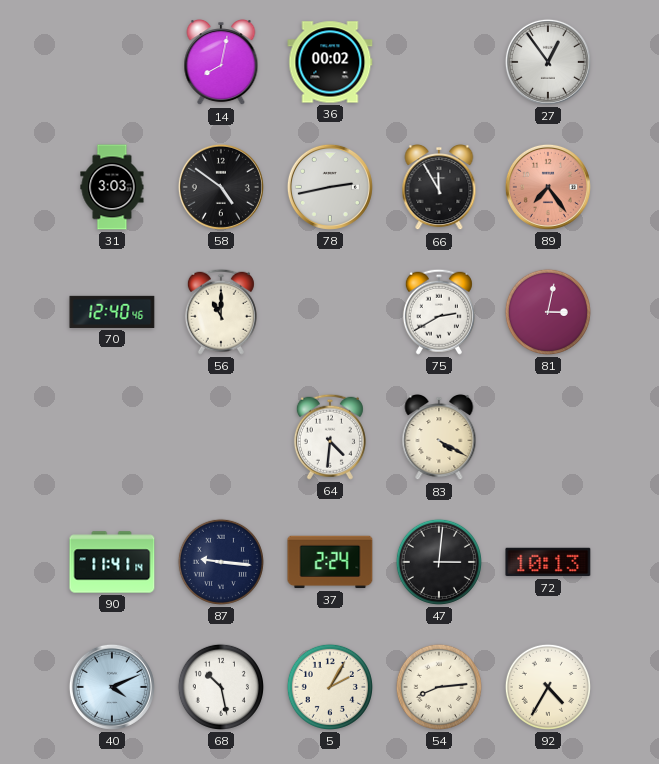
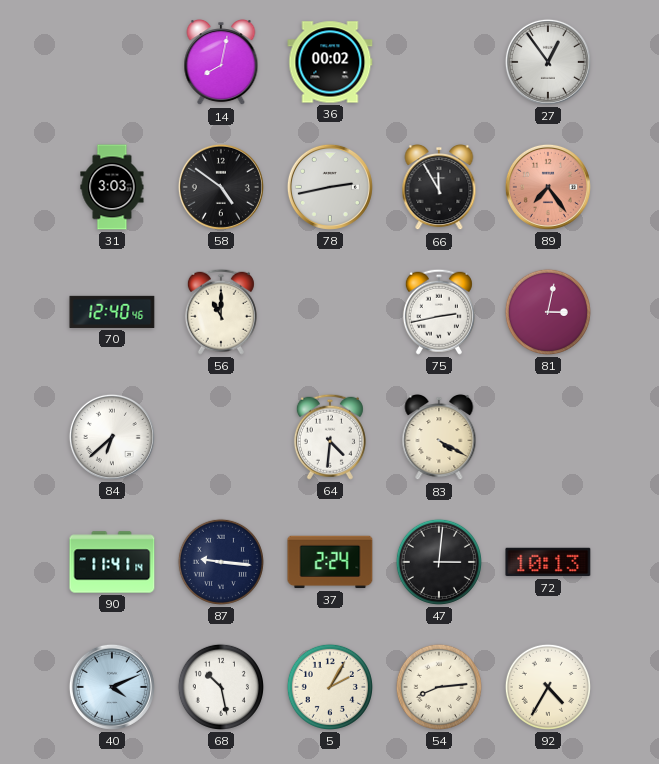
75: 2:40 -> 2:43
84: none -> 6:38
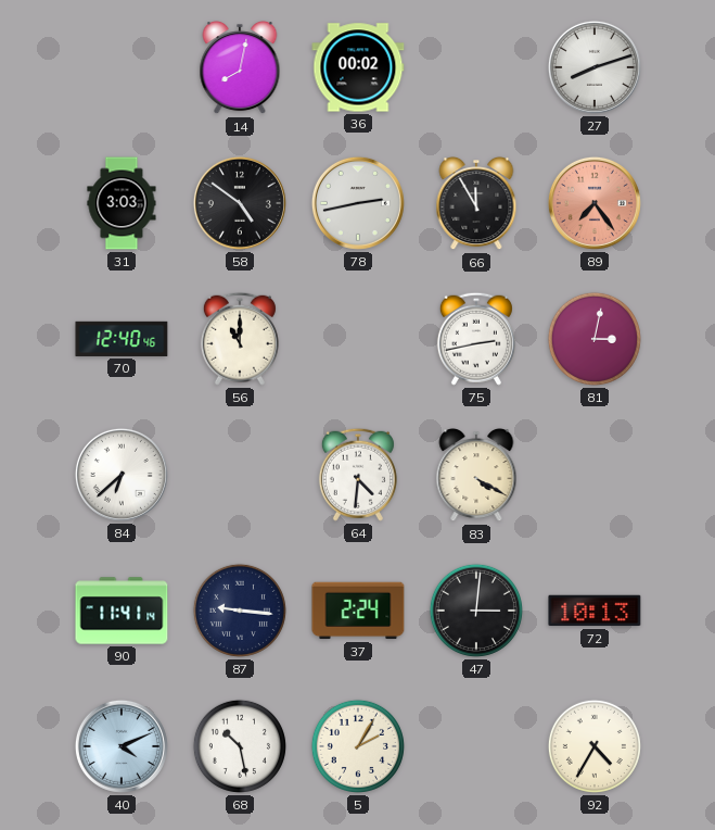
27: 12:54 -> 8:12
54: 8:14 -> none
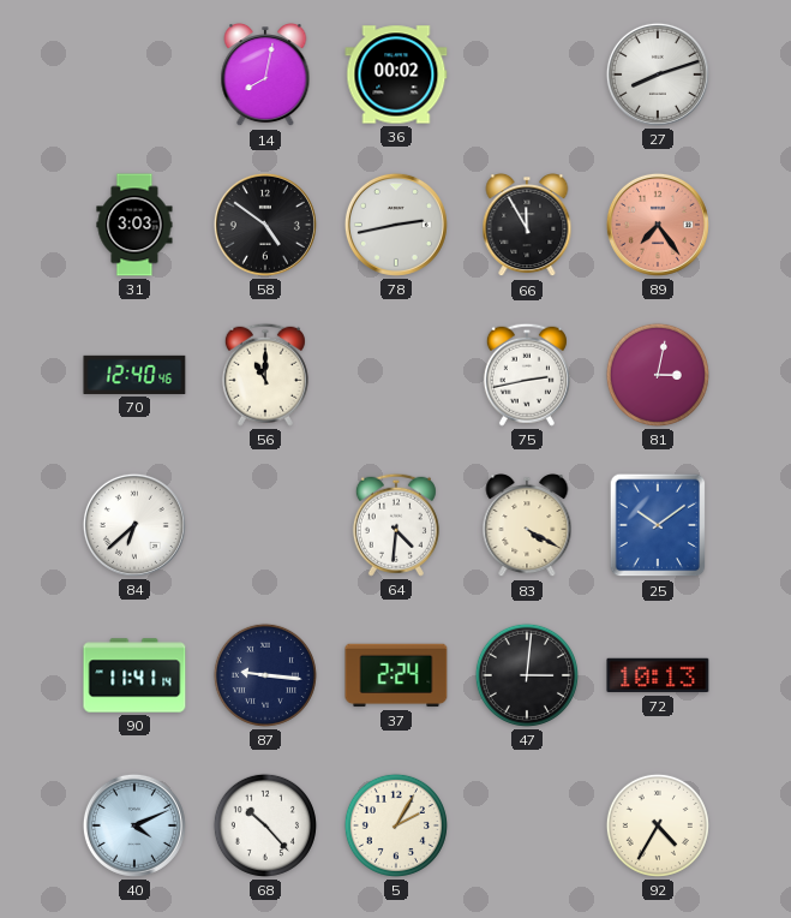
25: none -> 10:09
68: 10:28 -> 10:23
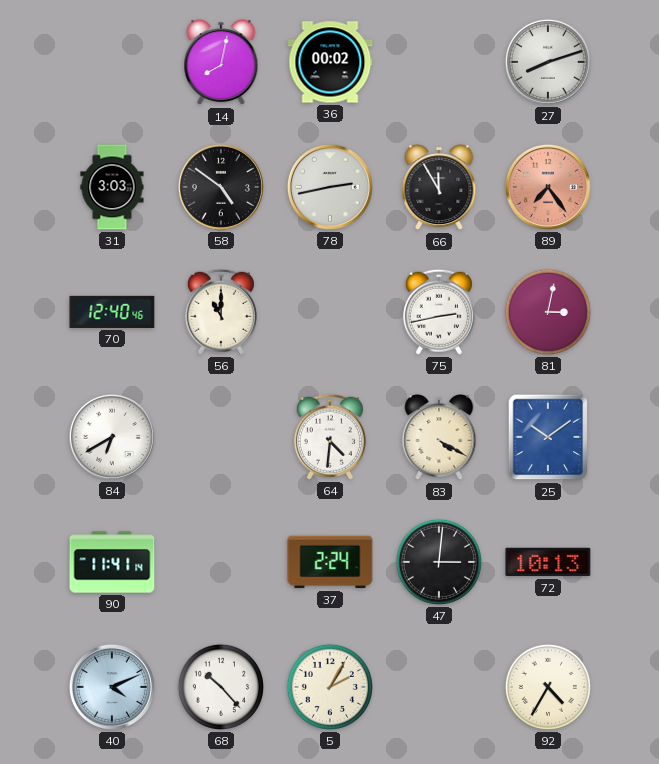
84: 6:38 -> 6:40
87: 9:16 -> none
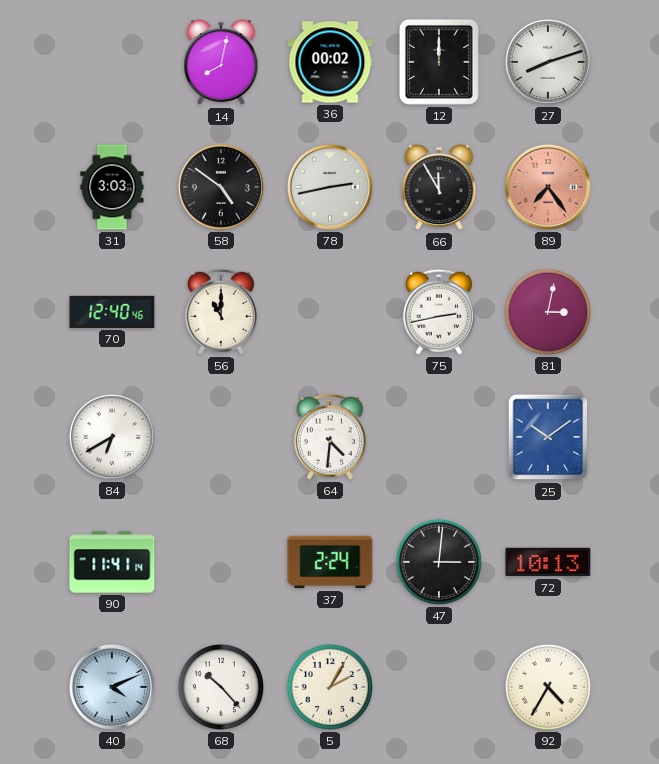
12: none -> 12:00
83: 4:20 -> none
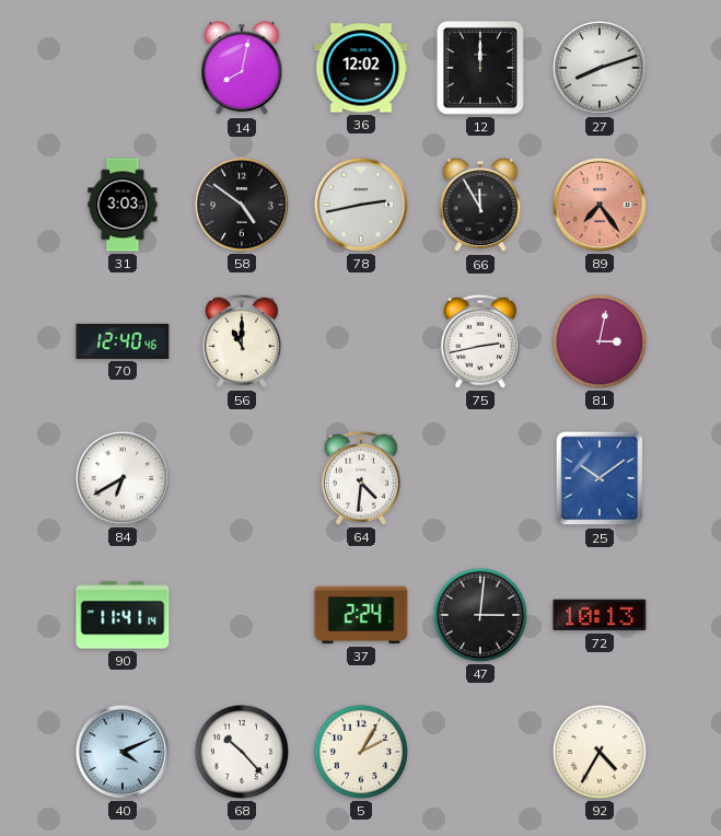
36: 00:02 -> 12:02
